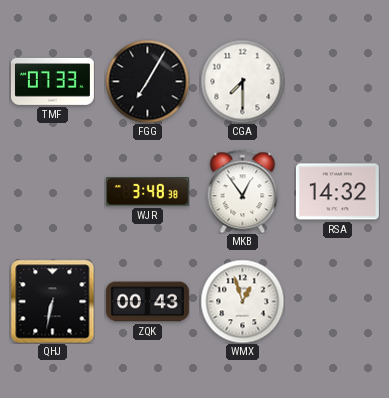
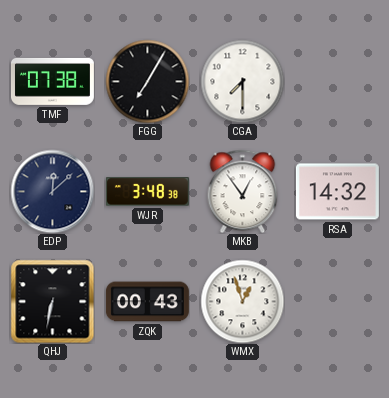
TMF: 07:33 -> 07:38
EDP: none -> 12:08
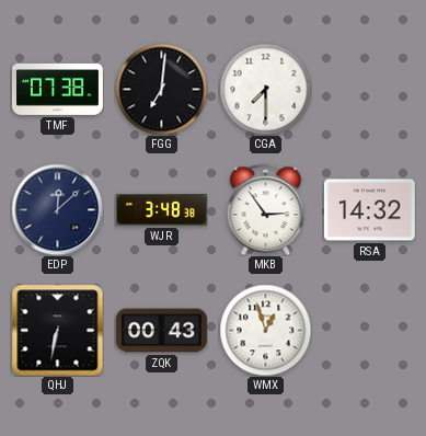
FGG: 7:05 -> 7:01
MKB: 12:54 -> 2:54
